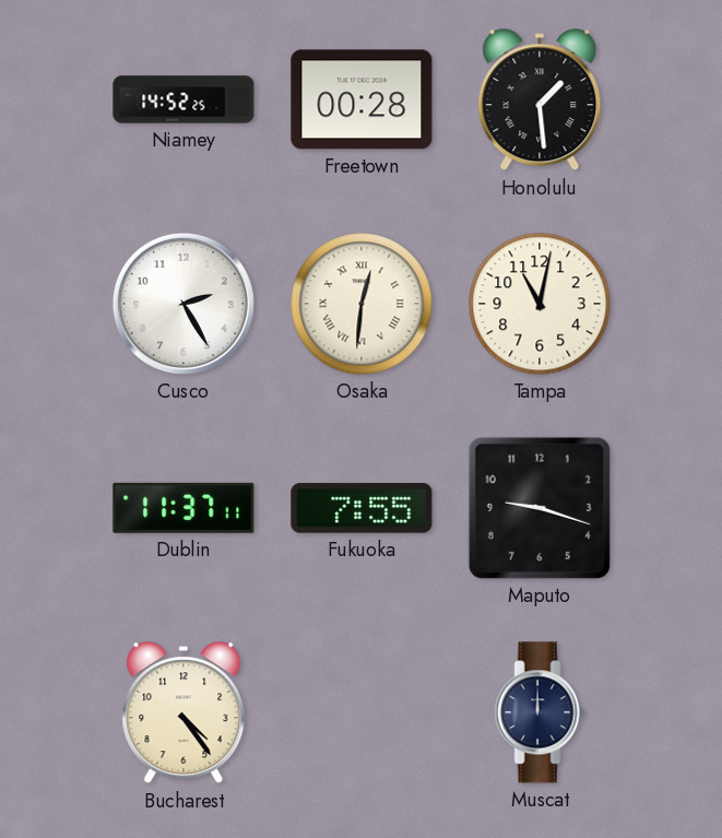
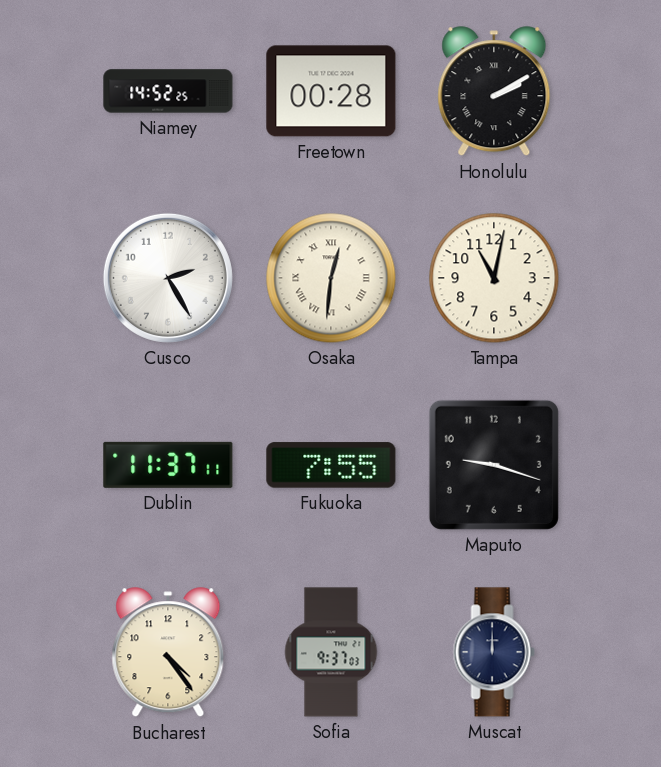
Honolulu: 1:29 -> 2:10
Sofia: none -> 9:37
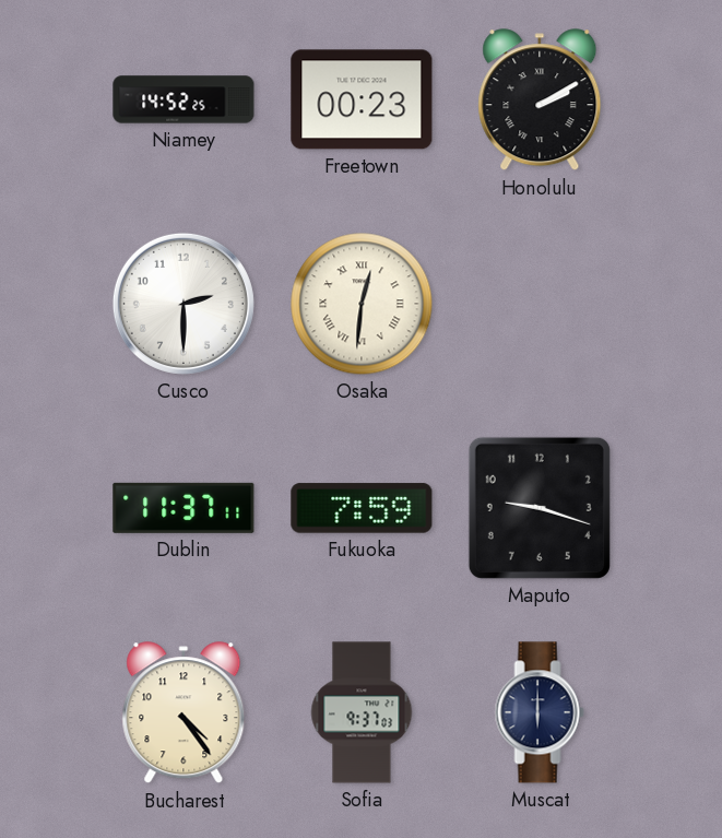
Freetown: 00:28 -> 00:23
Cusco: 2:25 -> 2:30
Tampa: 11:02 -> none
Fukuoka: 7:55 -> 7:59
Muscat: 12:00 -> 6:00
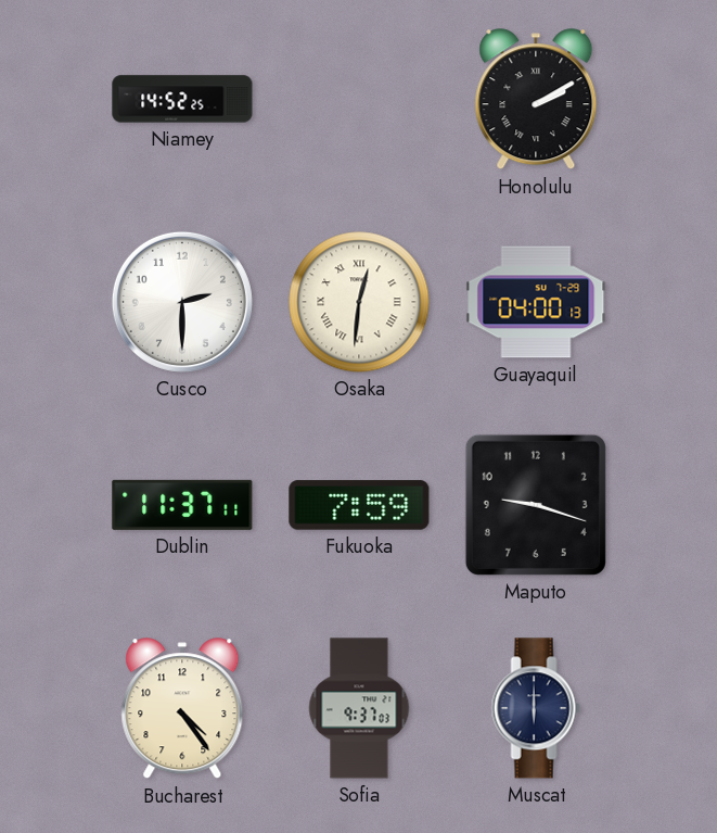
Freetown: 00:23 -> none
Guayaquil: none -> 04:00
